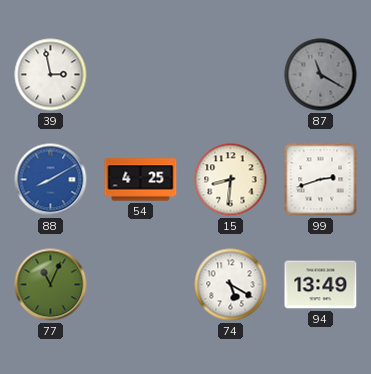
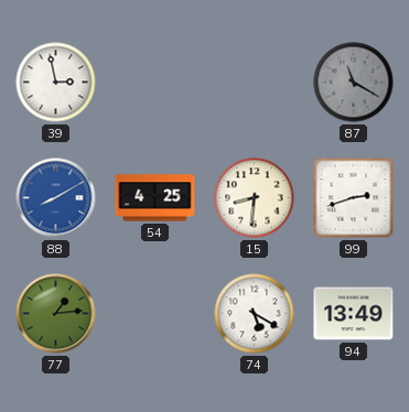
77: 11:04 -> 1:14
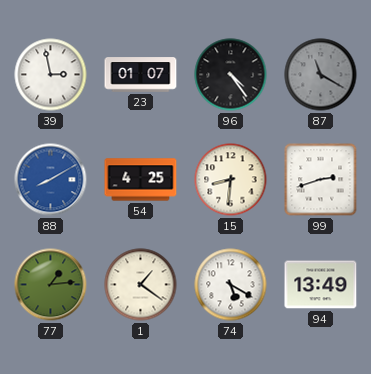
23: none -> 01:07
96: none -> 4:24
1: none -> 1:21
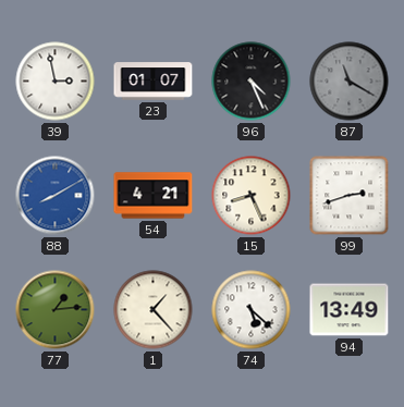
96: 4:24 -> 4:26
54: 4:25 -> 4:21
15: 8:31 -> 8:26
1: 1:21 -> 1:23
74: 5:20 -> 5:22
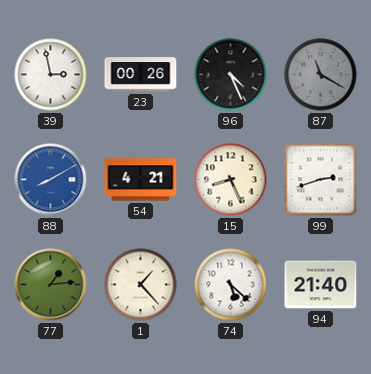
23: 01:07 -> 00:26
94: 13:49 -> 21:40
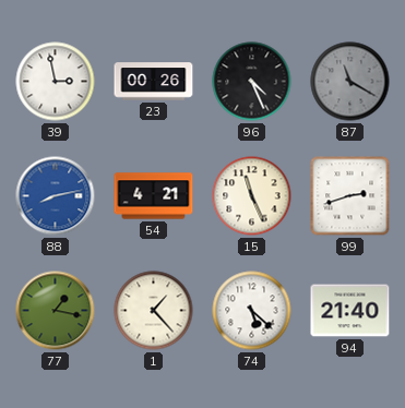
88: 8:10 -> 8:13
15: 8:26 -> 11:26
77: 1:14 -> 1:17
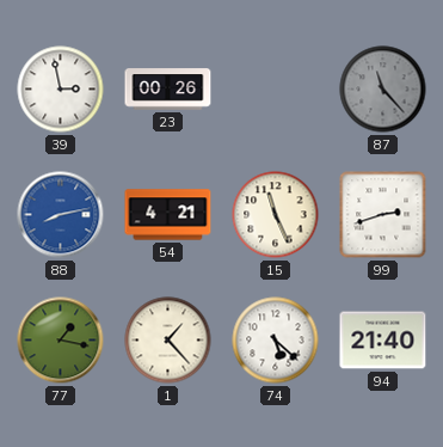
96: 4:26 -> none
87: 11:20 -> 11:23
